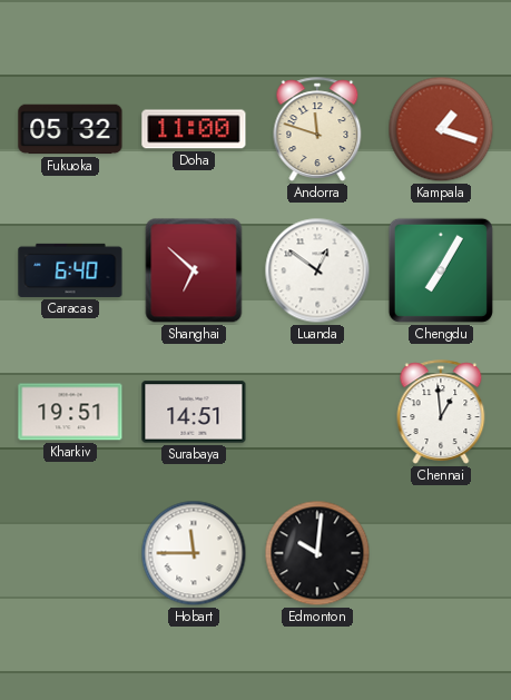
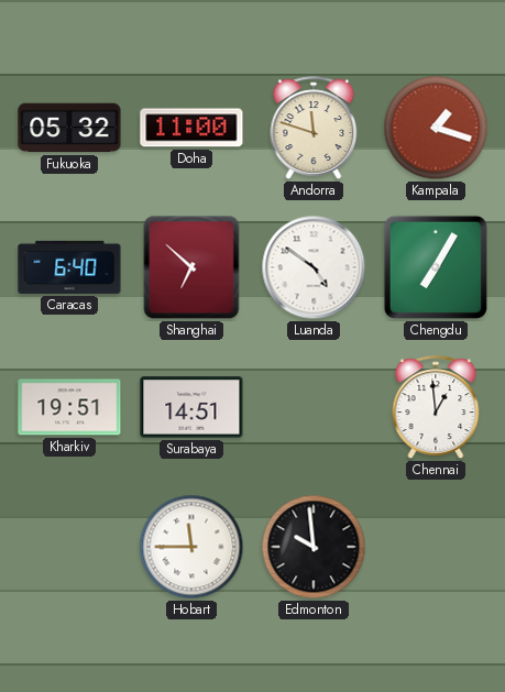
Luanda: 12:51 -> 4:51
Edmonton: 10:01 -> 9:59
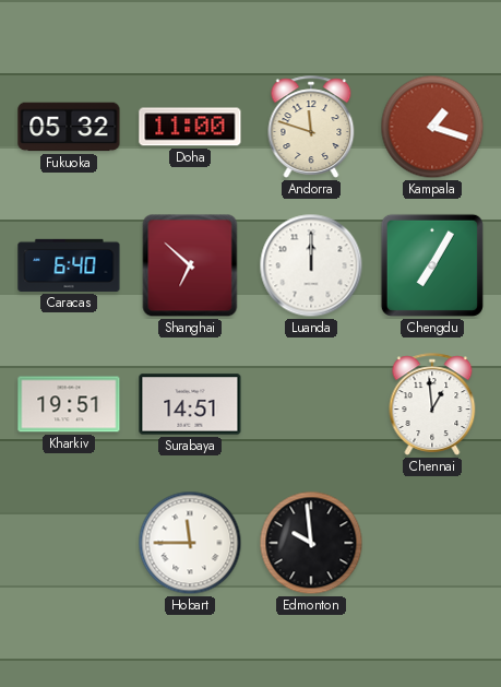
Luanda: 4:51 -> 12:00
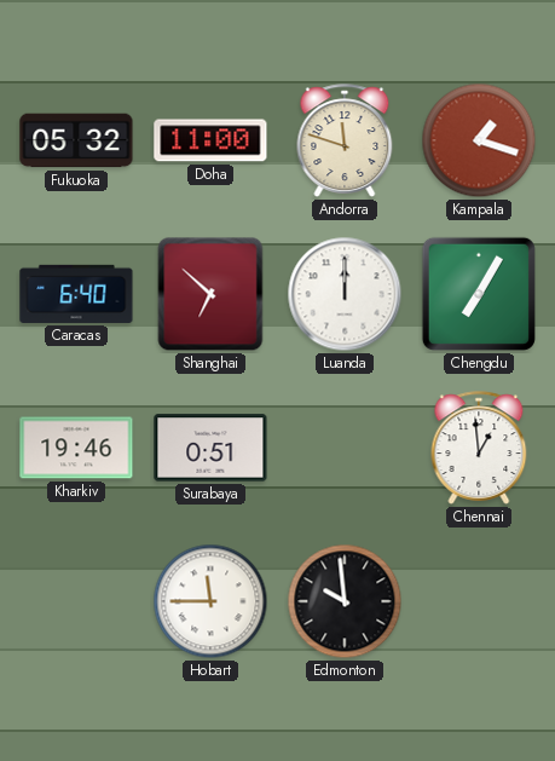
Kharkiv: 19:51 -> 19:46
Surabaya: 14:51 -> 0:51
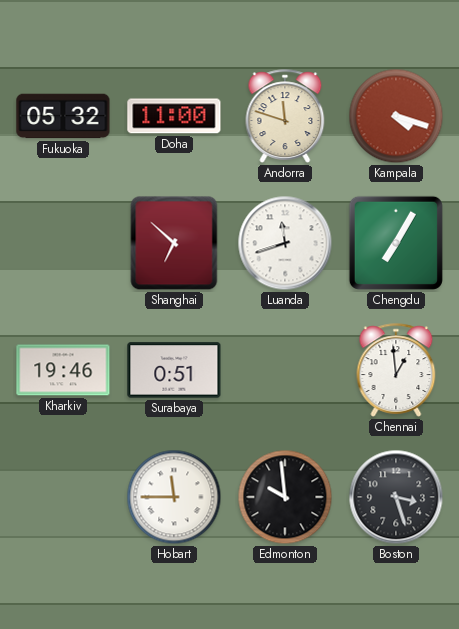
Kampala: 1:18 -> 4:18
Caracas: 6:40 -> none
Luanda: 12:00 -> 11:42
Boston: none -> 3:27
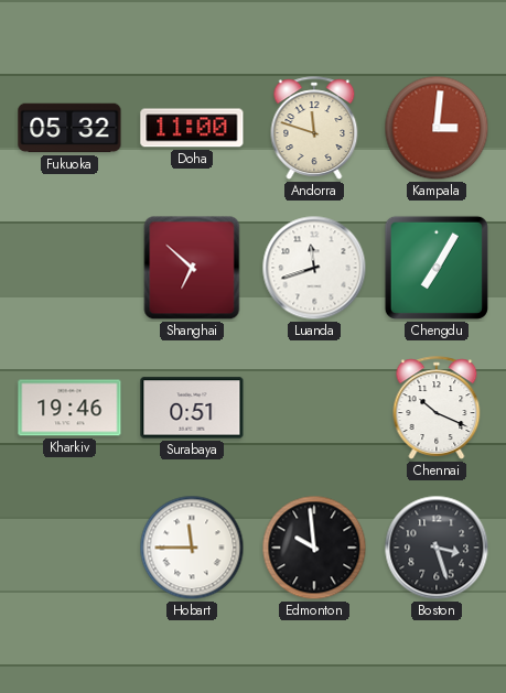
Kampala: 4:18 -> 3:01
Chennai: 12:59 -> 10:19
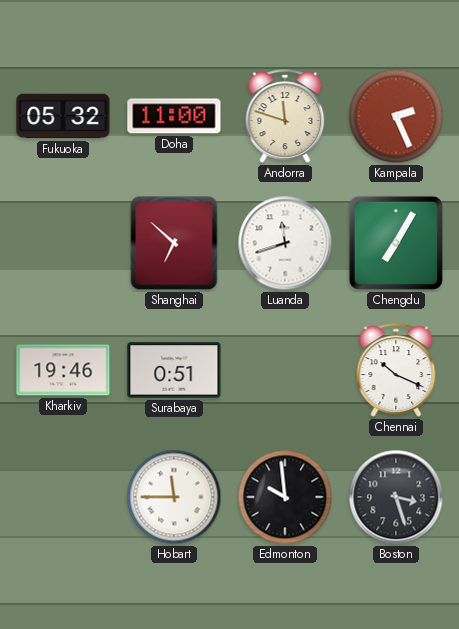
Kampala: 3:01 -> 2:26
